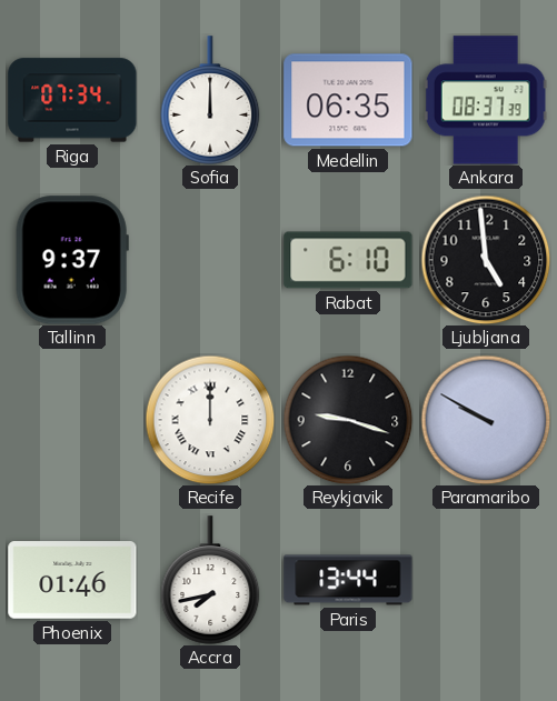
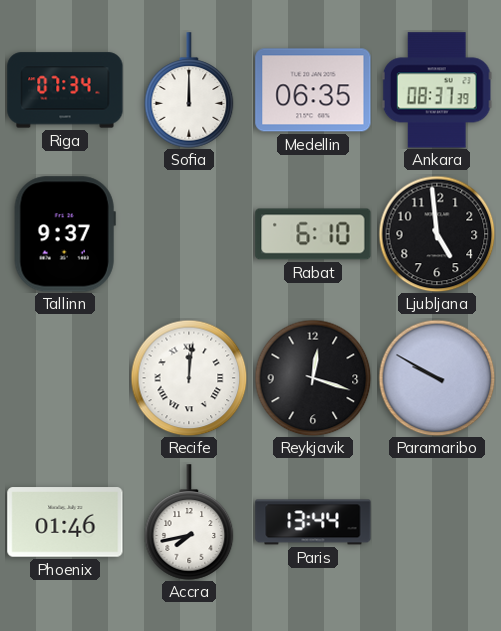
Recife: 12:00 -> 12:01
Reykjavik: 9:18 -> 12:18
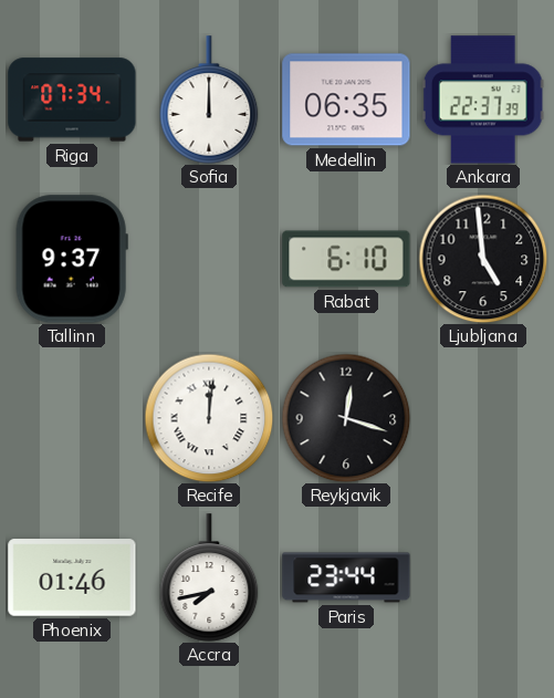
Ankara: 08:37 -> 22:37
Paramaribo: 9:50 -> none
Paris: 13:44 -> 23:44
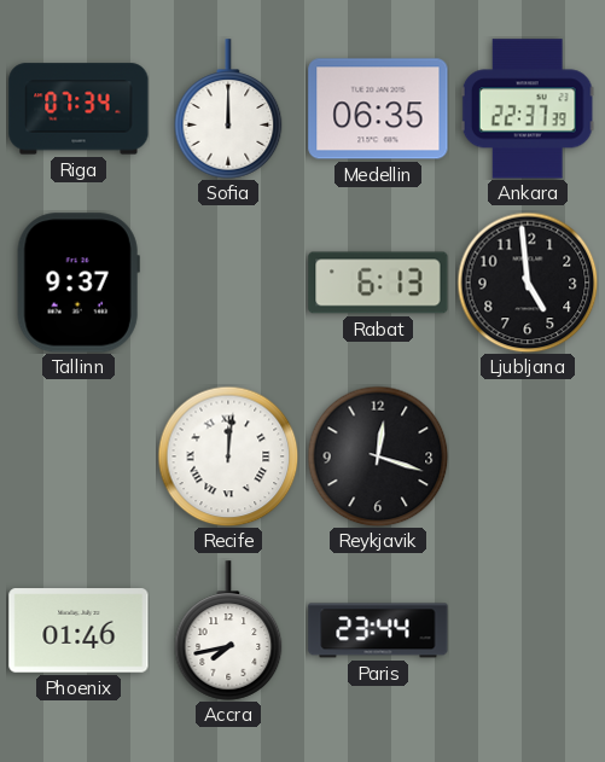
Rabat: 6:10 -> 6:13
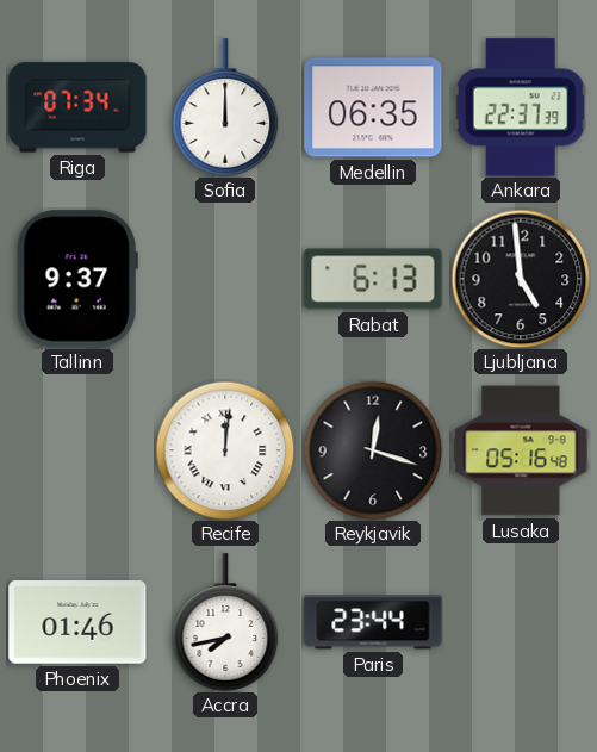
Lusaka: none -> 05:16
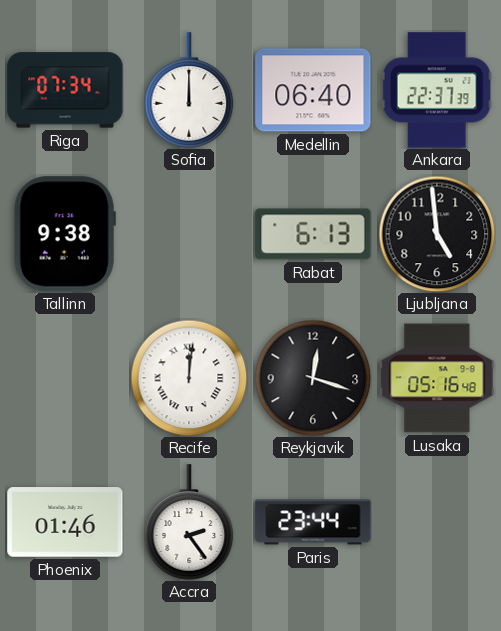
Medellin: 06:35 -> 06:40
Tallinn: 9:37 -> 9:38
Accra: 7:43 -> 2:24
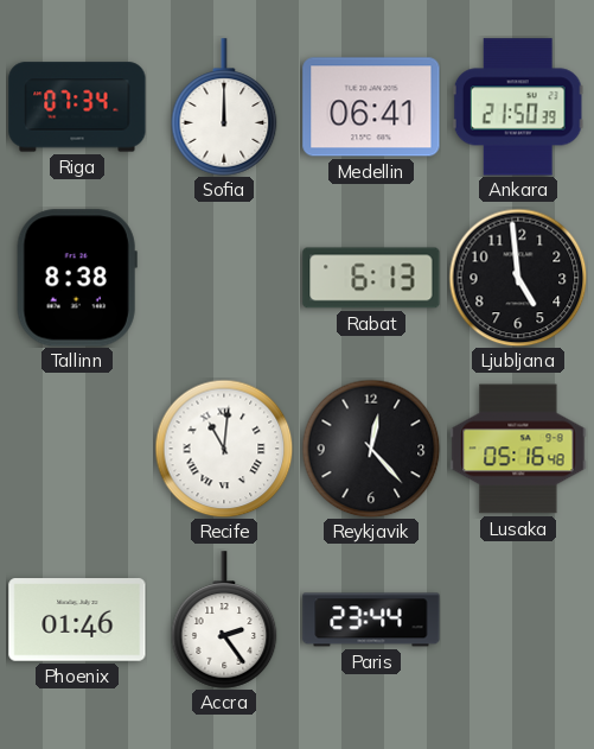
Medellin: 06:40 -> 06:41
Ankara: 22:37 -> 21:50
Tallinn: 9:38 -> 8:38
Recife: 12:01 -> 11:01
Reykjavik: 12:18 -> 12:23
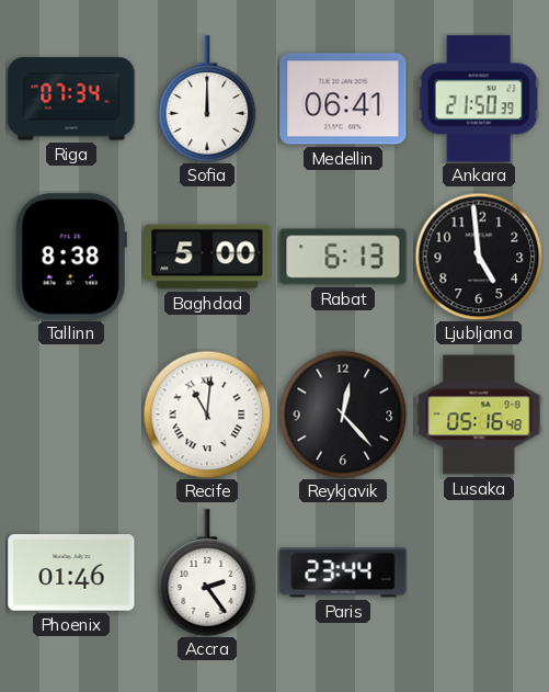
Baghdad: none -> 5:00
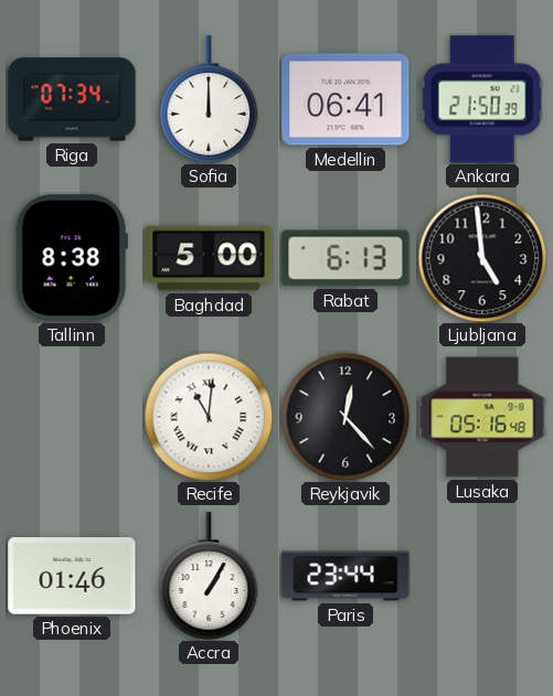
Accra: 2:24 -> 1:05
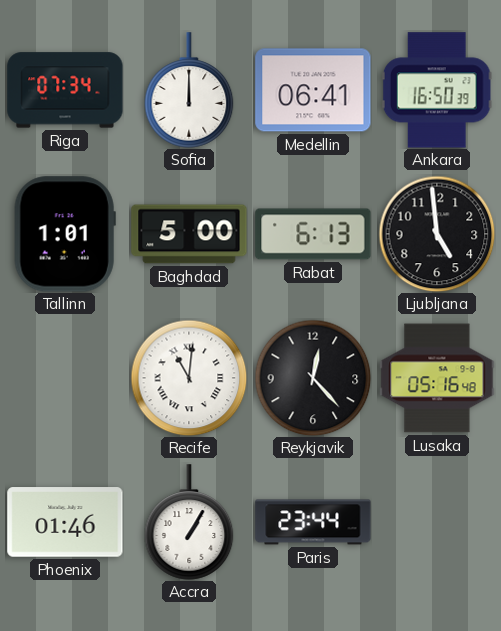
Ankara: 21:50 -> 16:50
Tallinn: 8:38 -> 1:01
